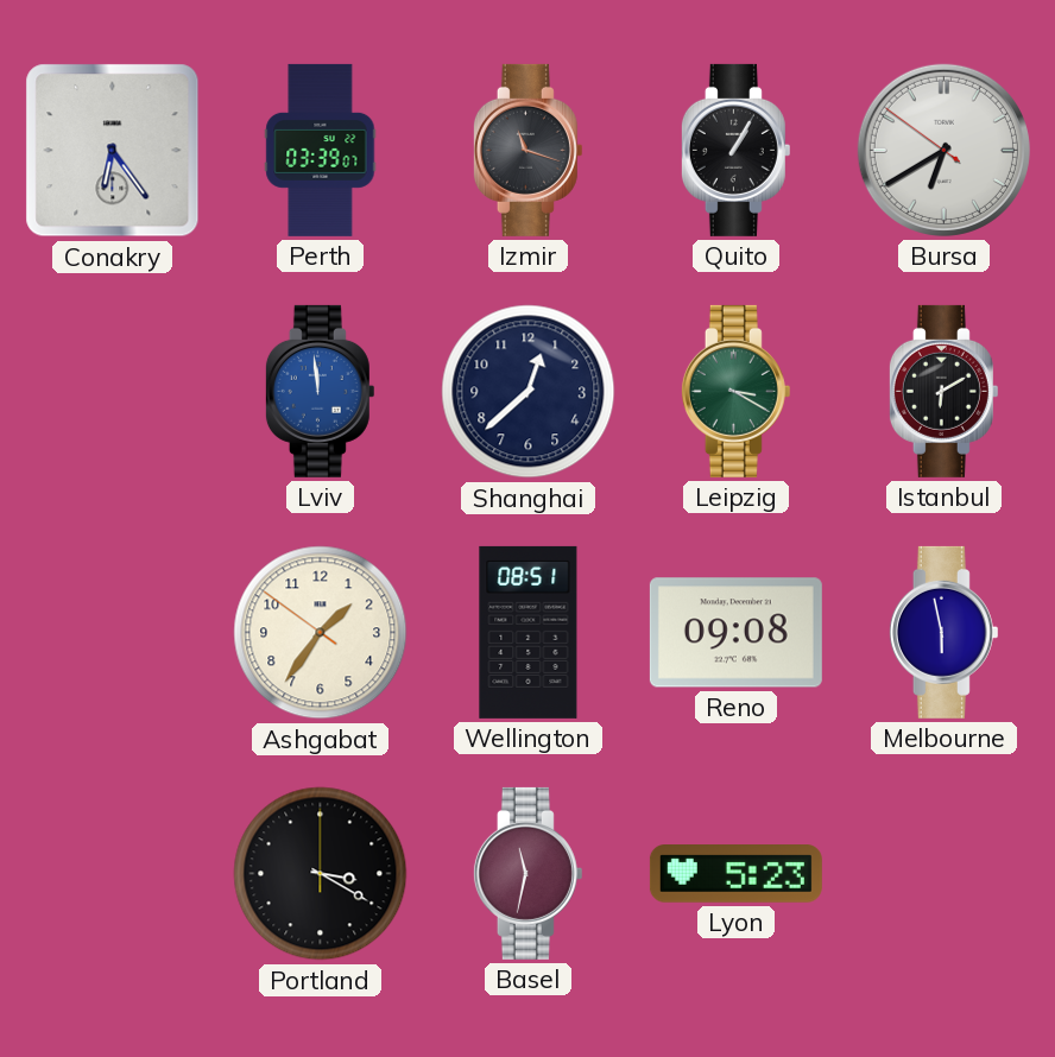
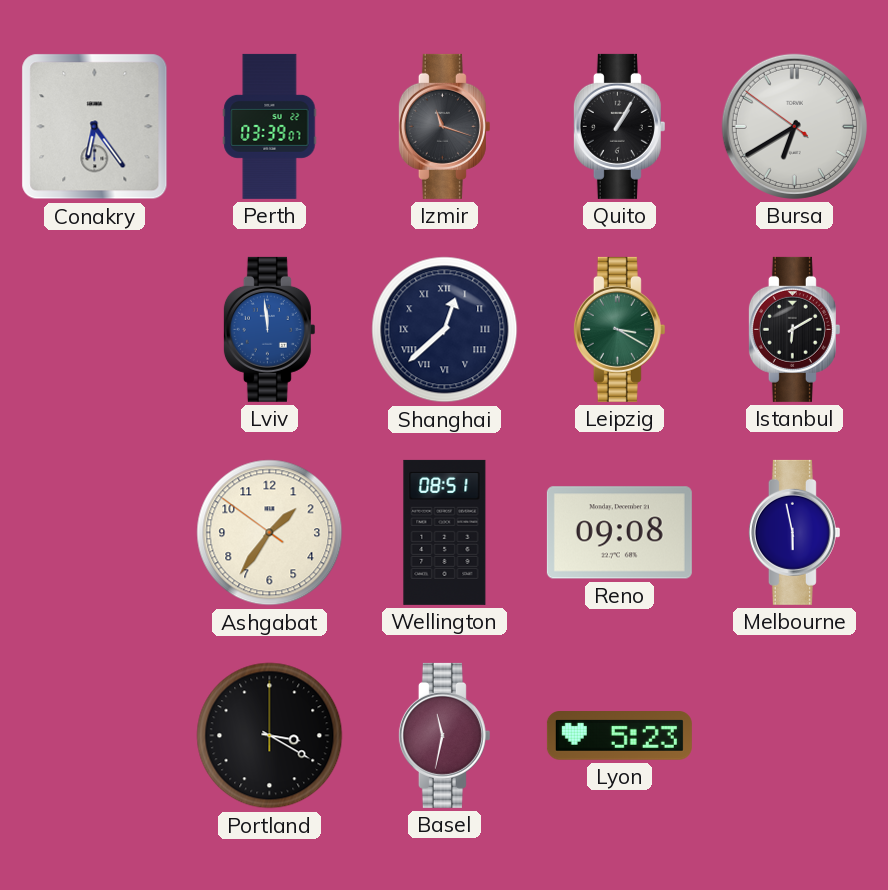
Shanghai numerals: Arabic -> Roman
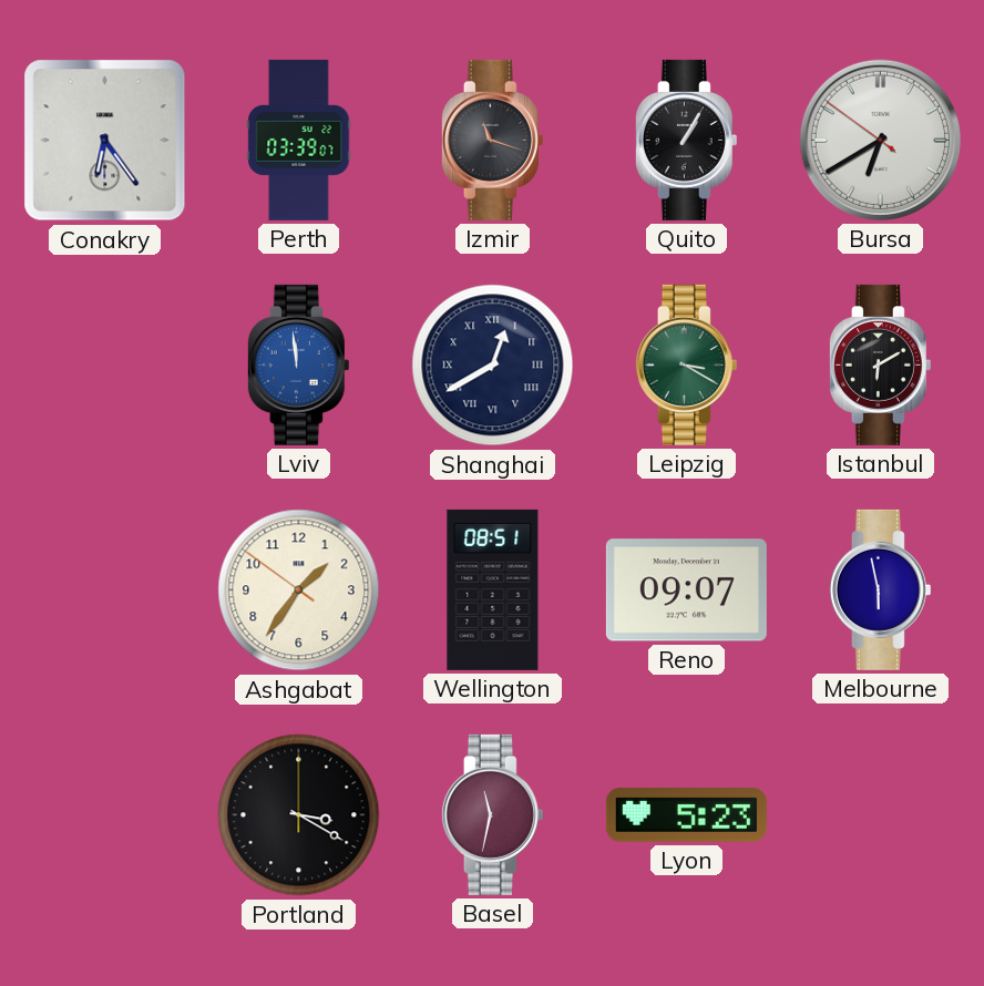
Shanghai: 12:38 -> 12:40
Reno: 09:08 -> 09:07
